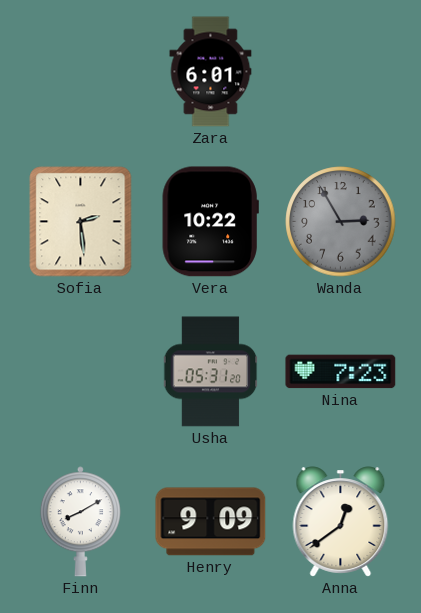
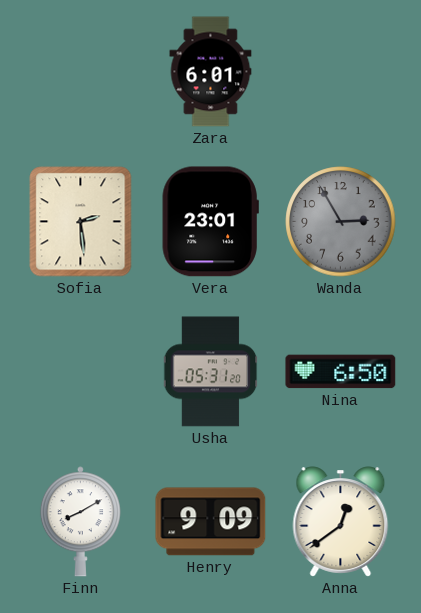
Vera: 10:22 -> 23:01
Nina: 7:23 -> 6:50
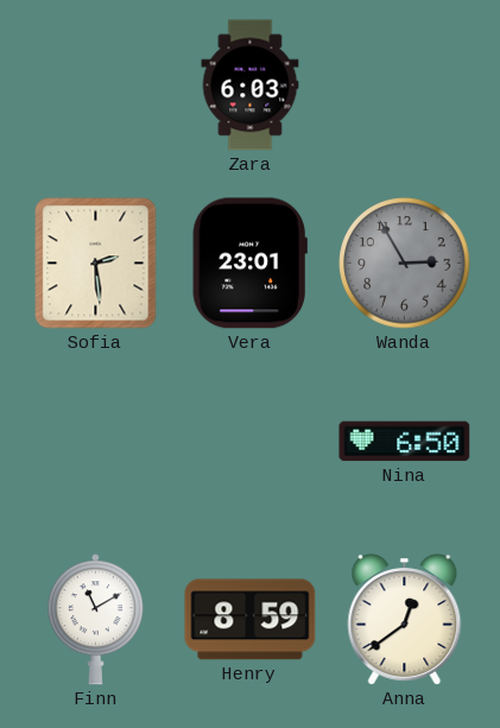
Zara: 6:01 -> 6:03
Usha: 05:31 -> none
Finn: 8:10 -> 11:10
Henry: 9:09 -> 8:59
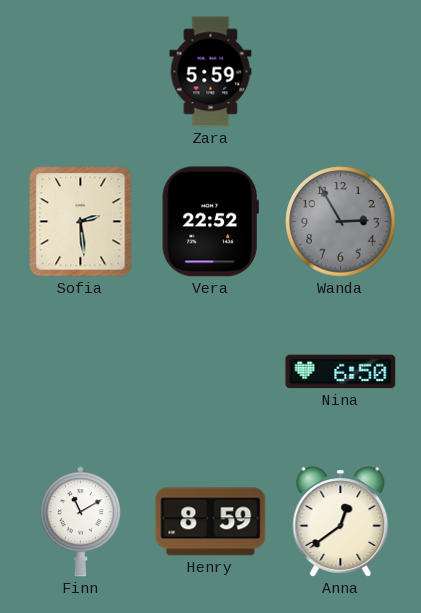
Zara: 6:03 -> 5:59
Vera: 23:01 -> 22:52
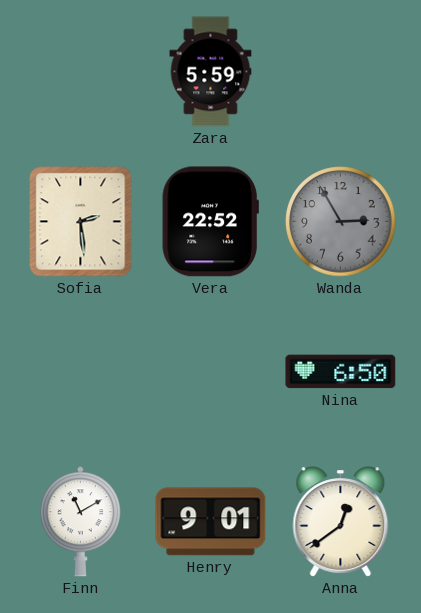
Henry: 8:59 -> 9:01
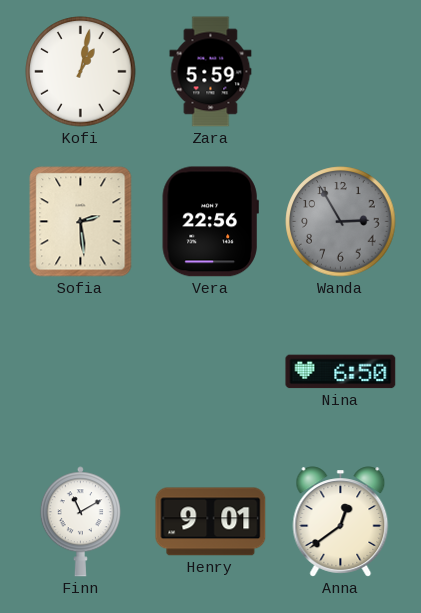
Kofi: none -> 1:02
Vera: 22:52 -> 22:56
